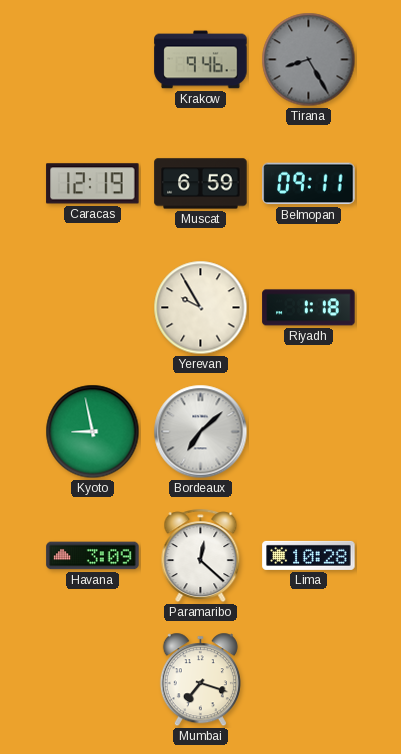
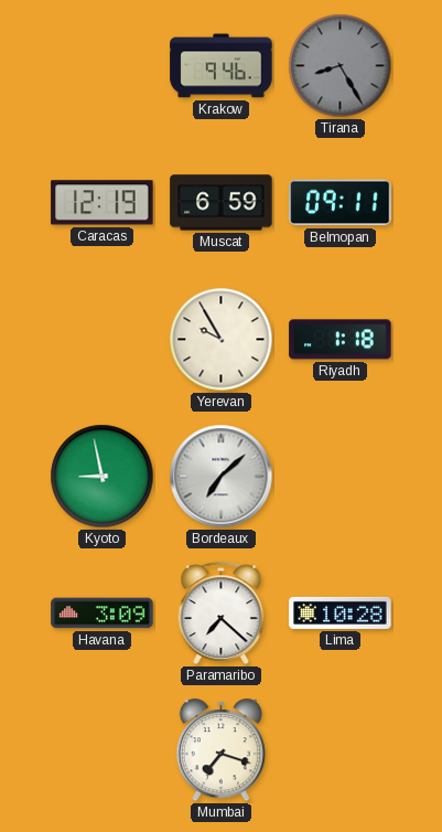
Paramaribo: 12:22 -> 7:22
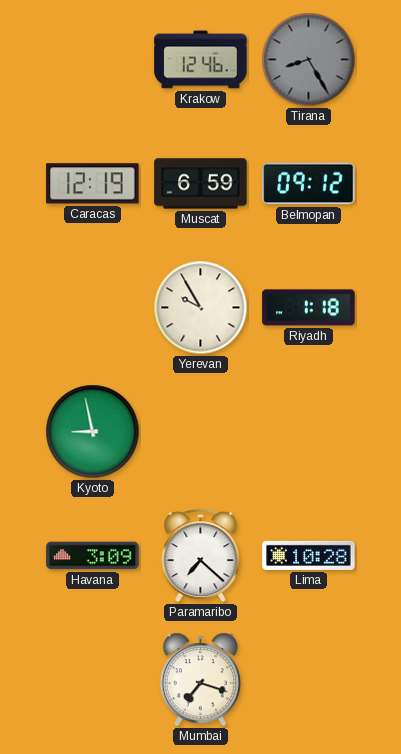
Krakow: 9:46 -> 12:46
Belmopan: 09:11 -> 09:12
Bordeaux: 7:08 -> none
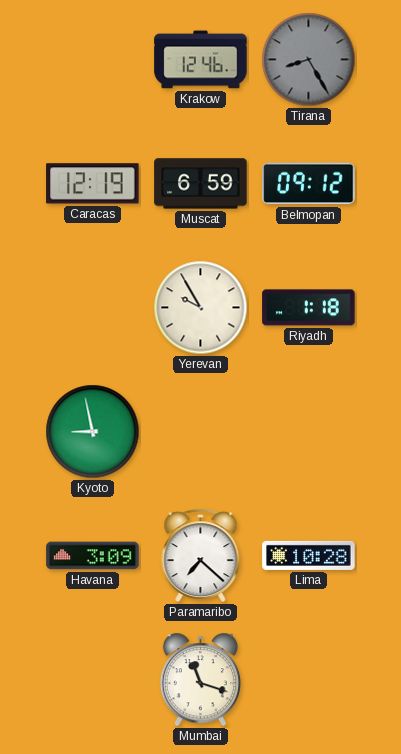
Mumbai: 7:18 -> 11:18
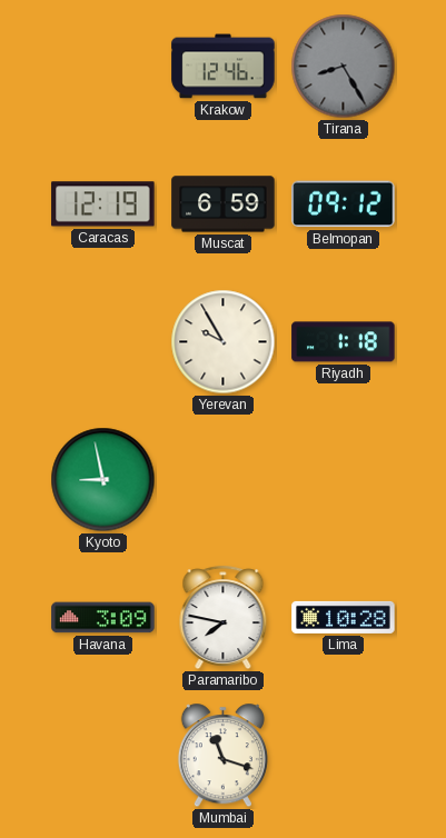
Paramaribo: 7:22 -> 7:47
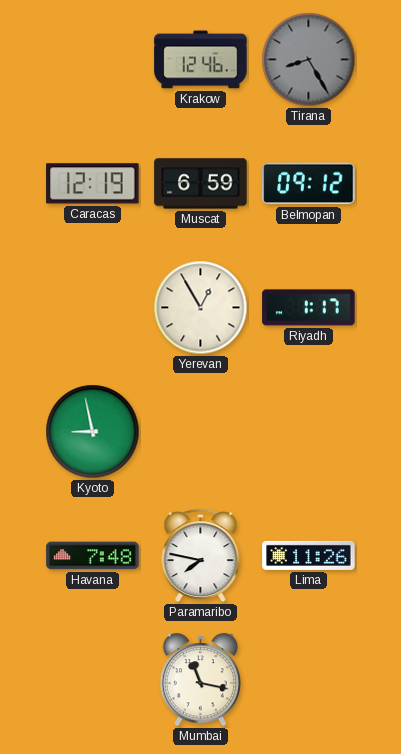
Yerevan: 9:55 -> 12:55
Riyadh: 1:18 -> 1:17
Havana: 3:09 -> 7:48
Lima: 10:28 -> 11:26
Mumbai: 11:18 -> 11:17
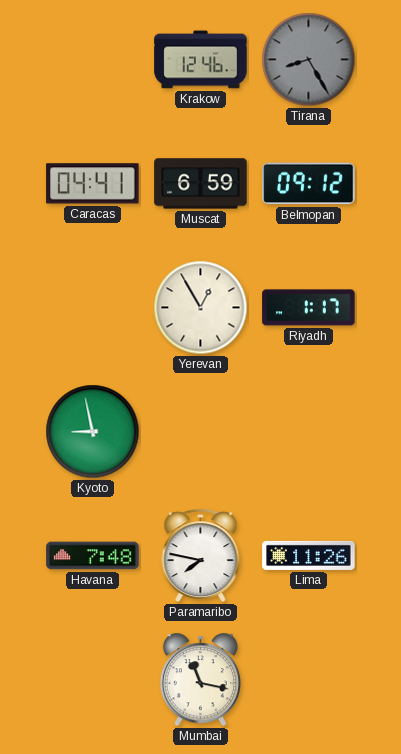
Caracas: 12:19 -> 04:41
